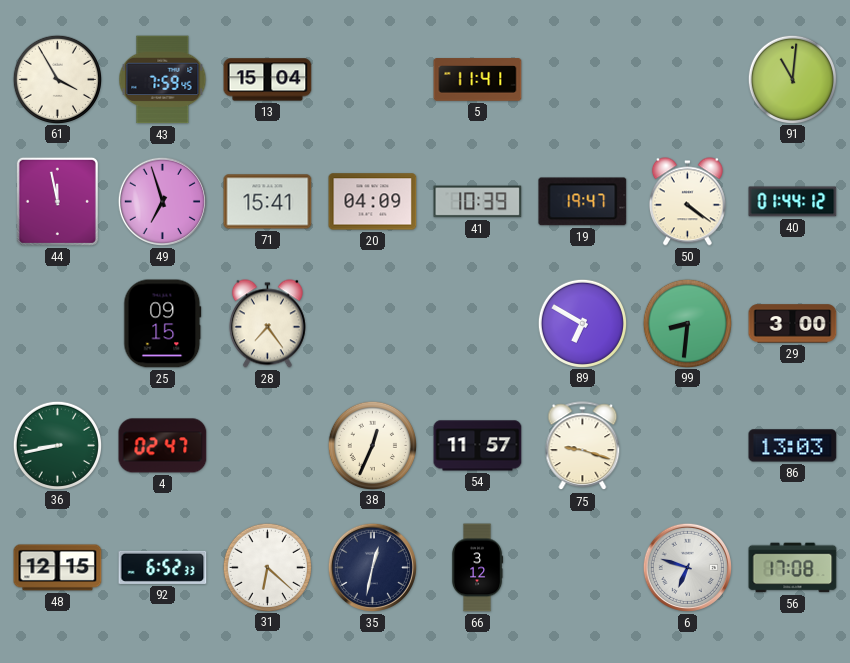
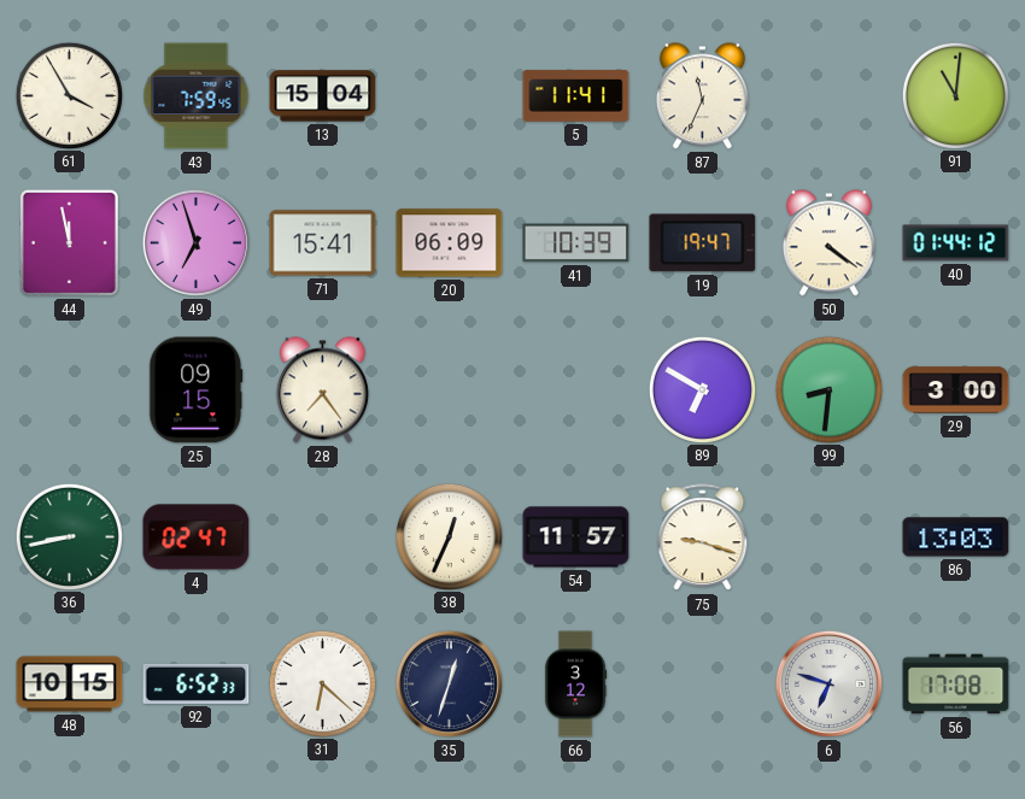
87: none -> 11:34
20: 04:09 -> 06:09
48: 12:15 -> 10:15
35: 12:32 -> 12:33
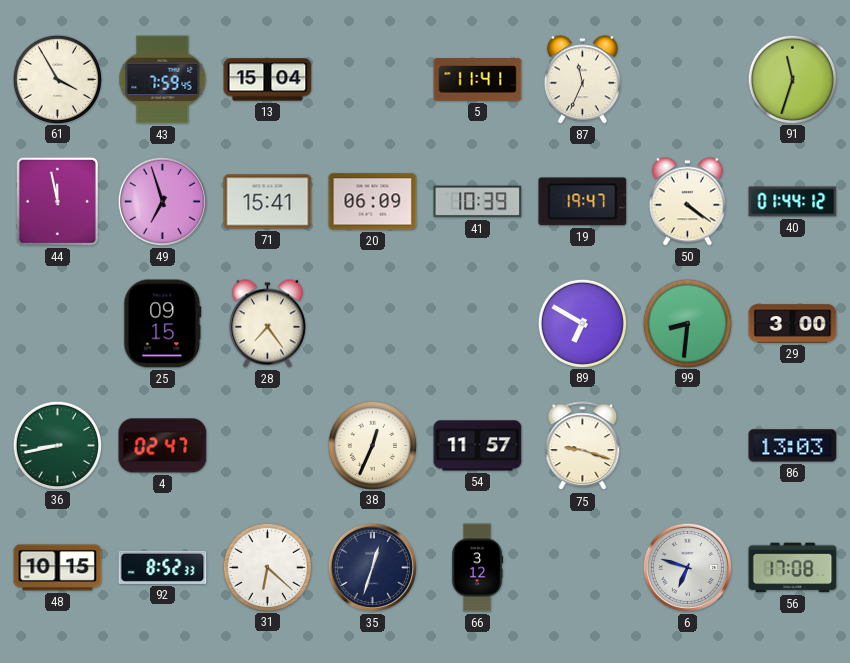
91: 11:01 -> 11:33
92: 6:52 -> 8:52
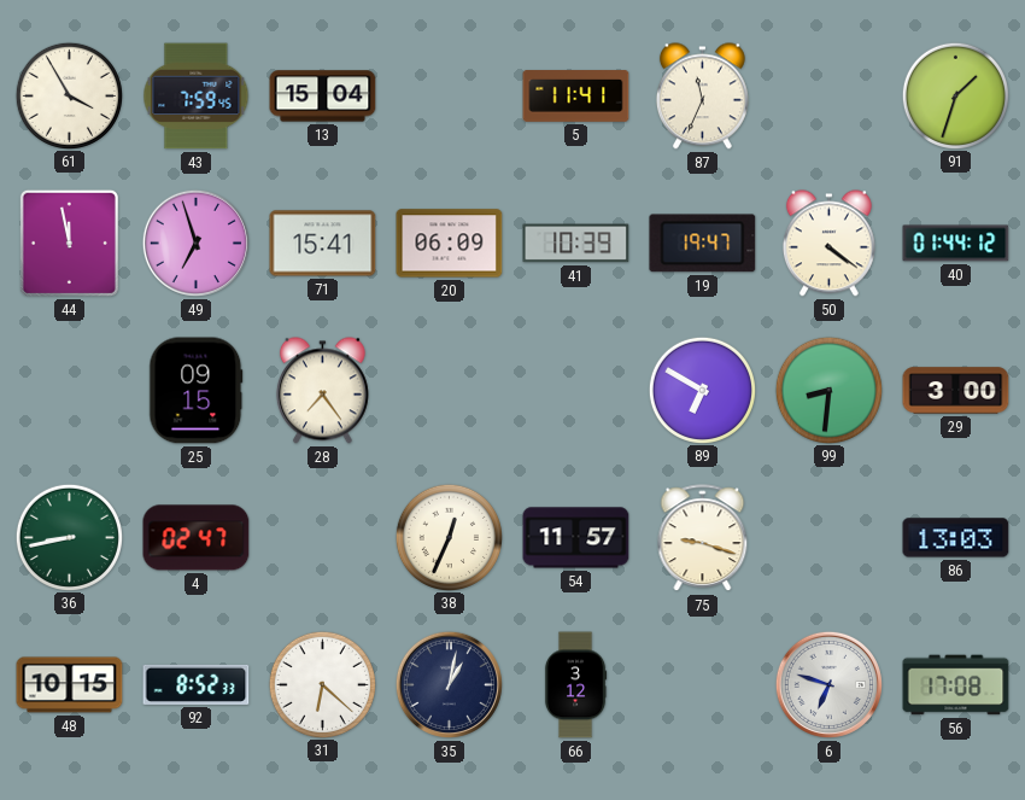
91: 11:33 -> 1:33
35: 12:33 -> 1:02
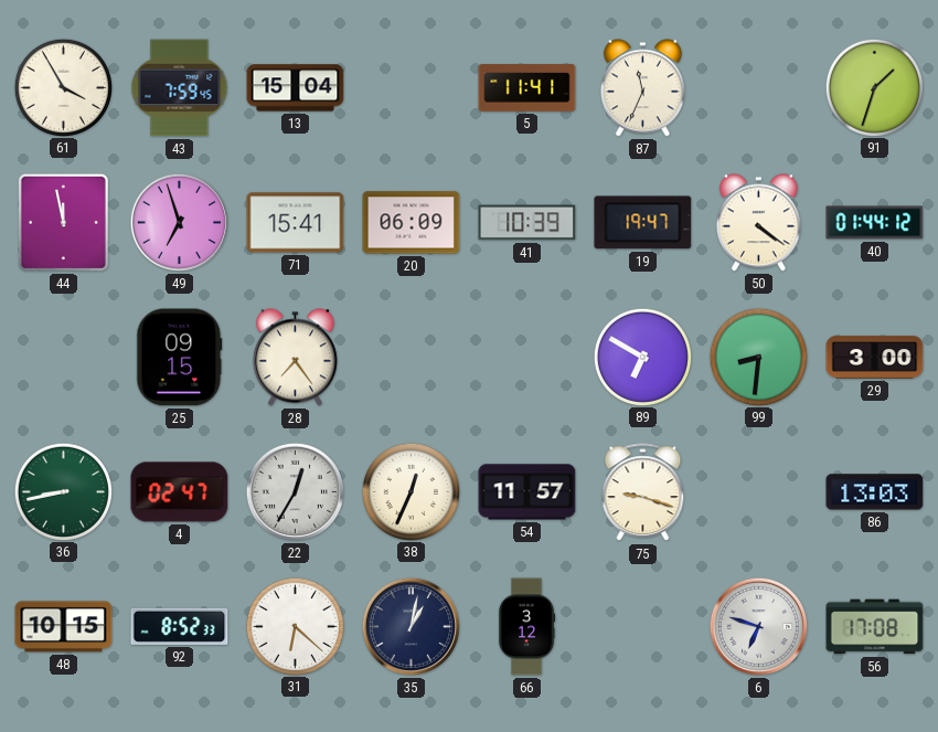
22: none -> 12:35
